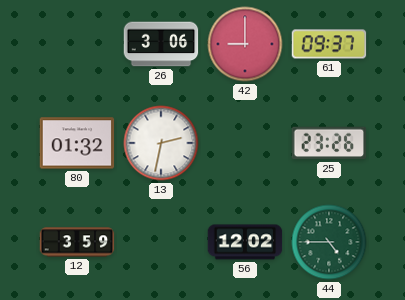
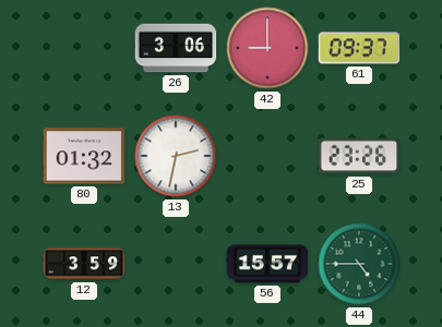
56: 12:02 -> 15:57
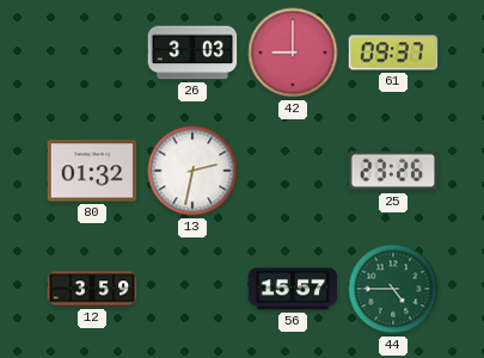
26: 3:06 -> 3:03
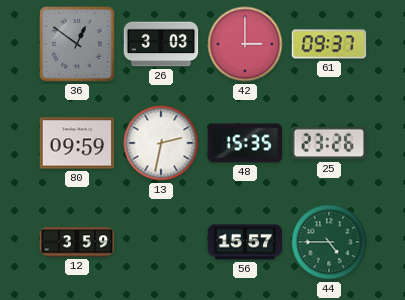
36: none -> 12:51
42: 9:00 -> 3:00
80: 01:32 -> 09:59
48: none -> 15:35
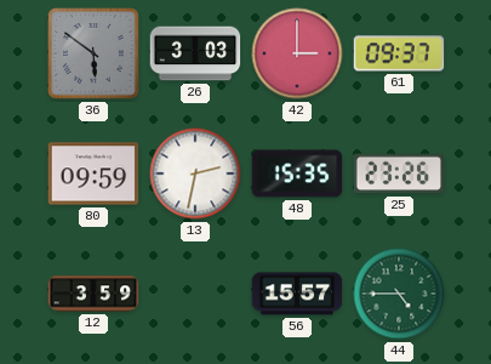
36: 12:51 -> 5:51
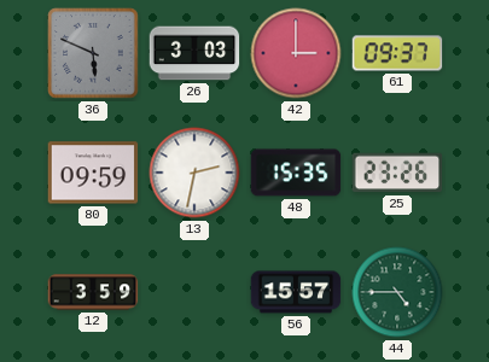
36: 5:51 -> 5:49
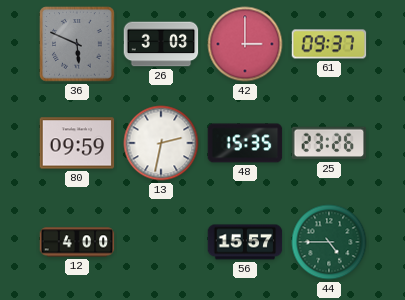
12: 3:59 -> 4:00
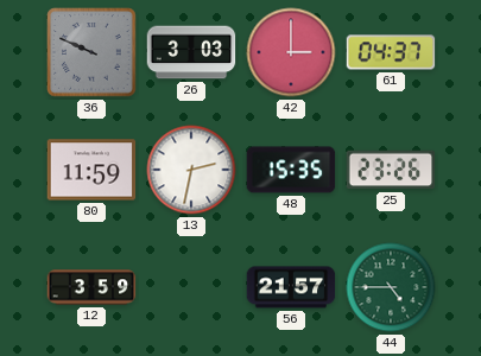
36: 5:49 -> 9:49
61: 09:37 -> 04:37
80: 09:59 -> 11:59
12: 4:00 -> 3:59
56: 15:57 -> 21:57
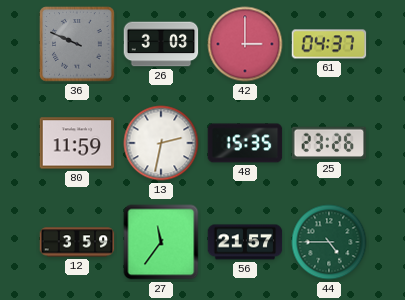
27: none -> 11:36
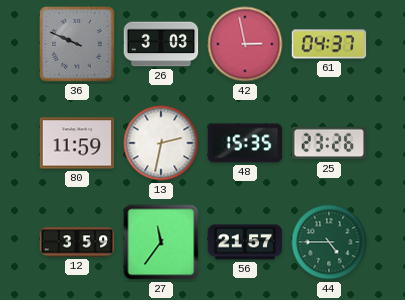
42: 3:00 -> 2:58
